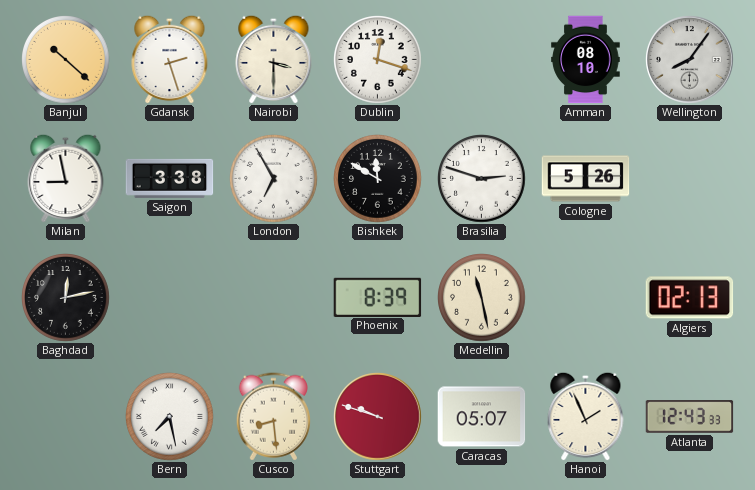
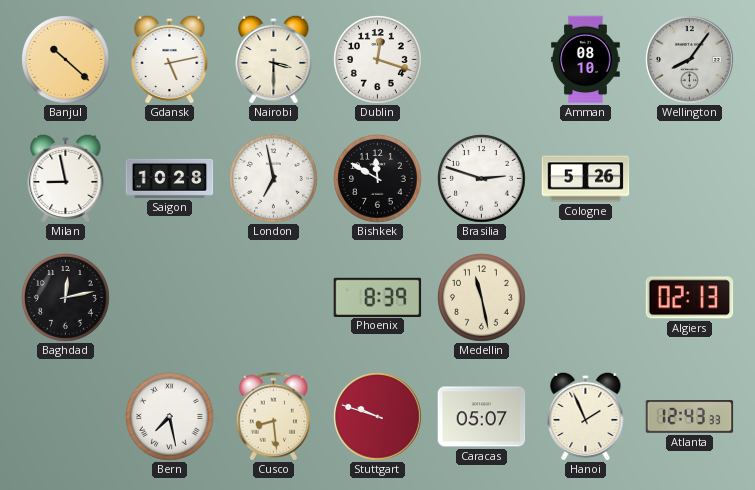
Gdansk: 2:27 -> 5:13
Saigon: 3:38 -> 10:28
London: 6:55 -> 6:58
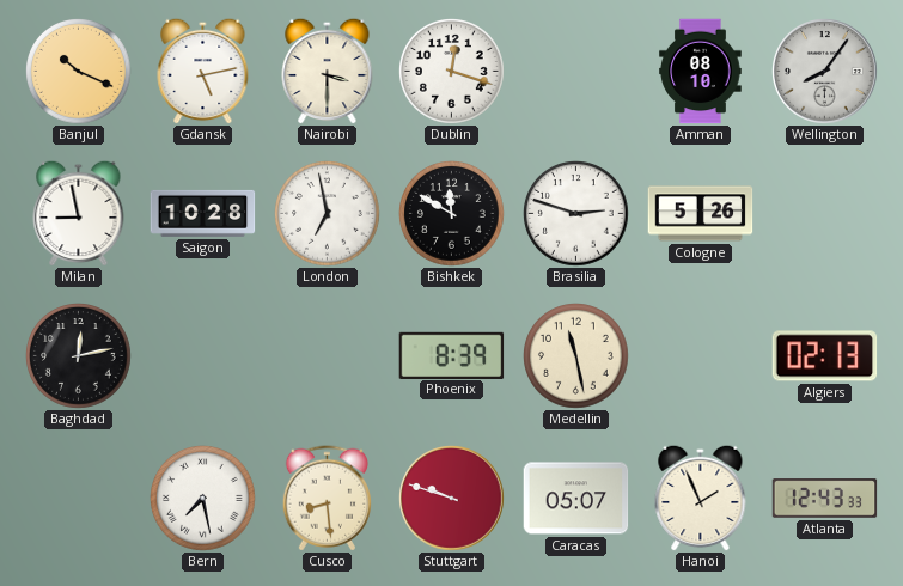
Banjul: 10:22 -> 10:19
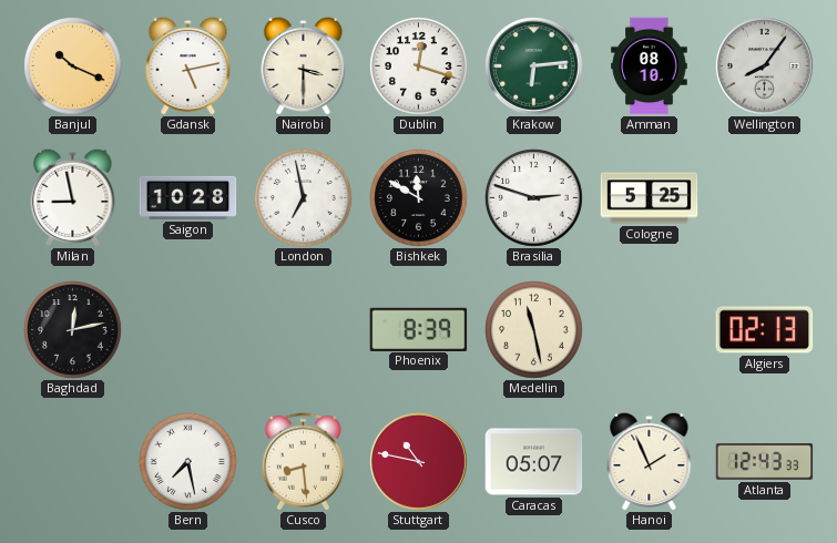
Krakow: none -> 6:14
Cologne: 5:26 -> 5:25
Stuttgart: 9:48 -> 10:47
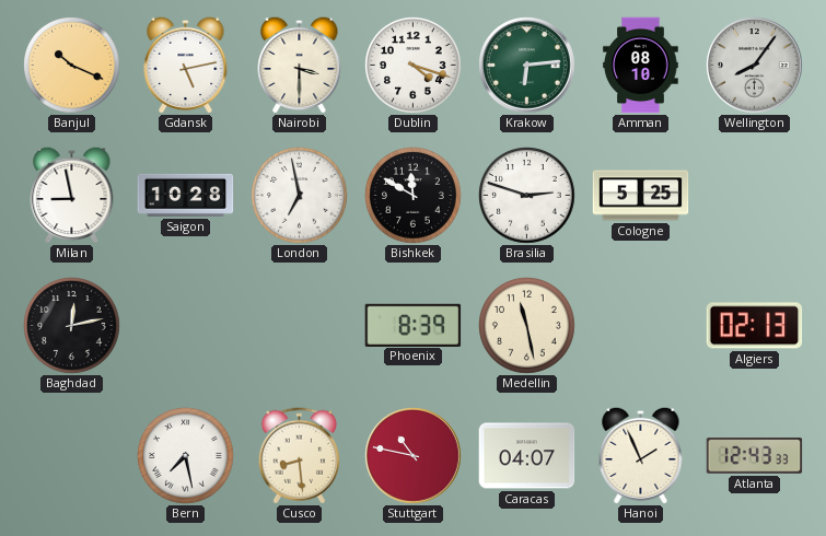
Dublin: 12:18 -> 4:18
Caracas: 05:07 -> 04:07
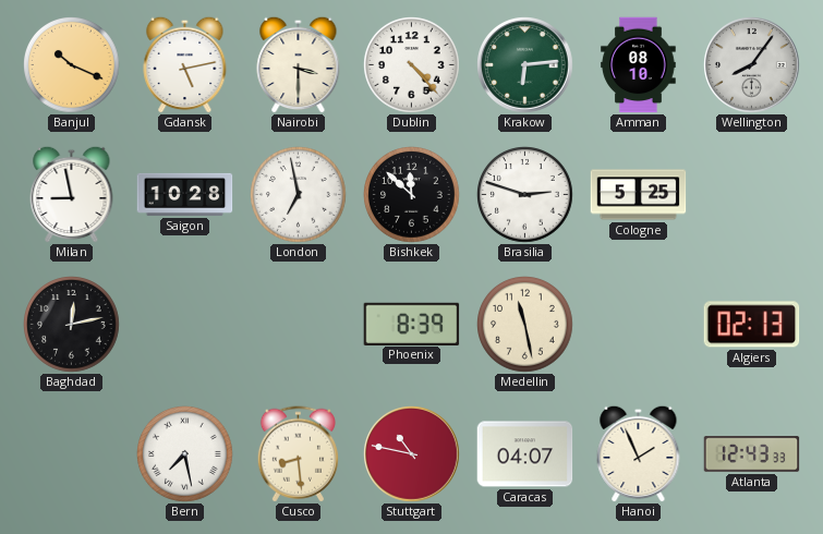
Dublin: 4:18 -> 4:23
Bishkek: 11:50 -> 11:52
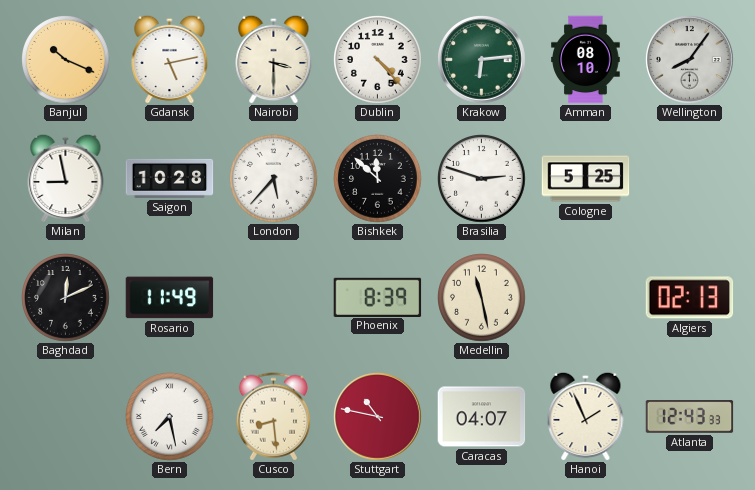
London: 6:58 -> 5:37
Baghdad: 12:13 -> 12:11
Rosario: none -> 11:49
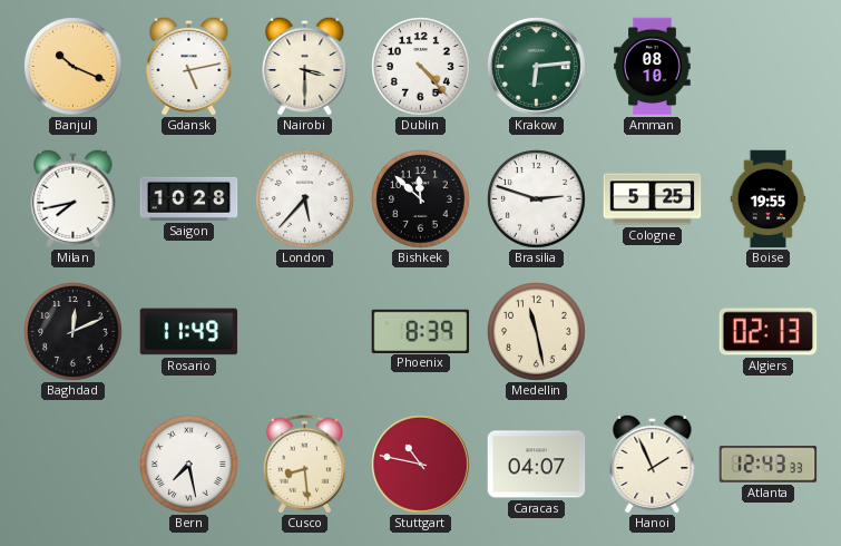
Wellington: 8:06 -> none
Milan: 8:58 -> 7:43
Boise: none -> 19:55
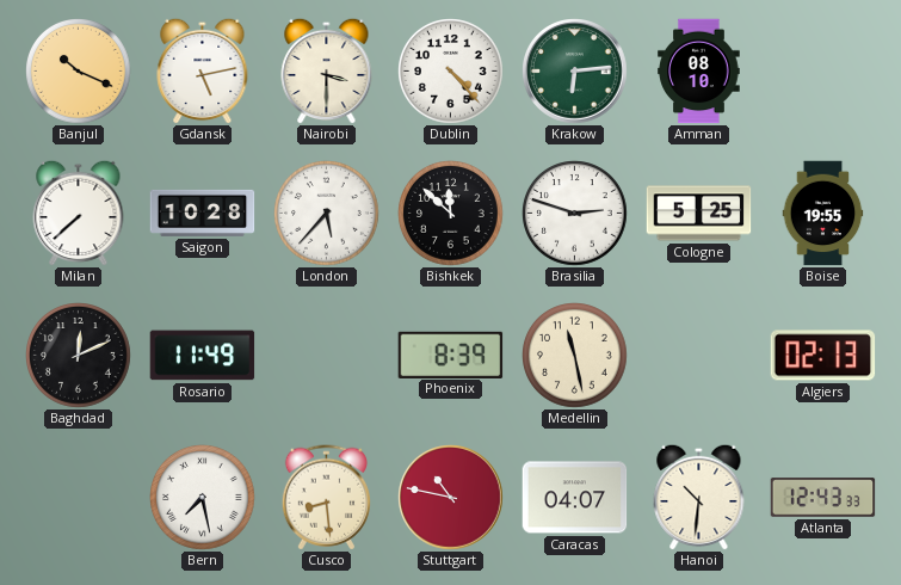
Milan: 7:43 -> 7:38
Hanoi: 1:56 -> 10:31
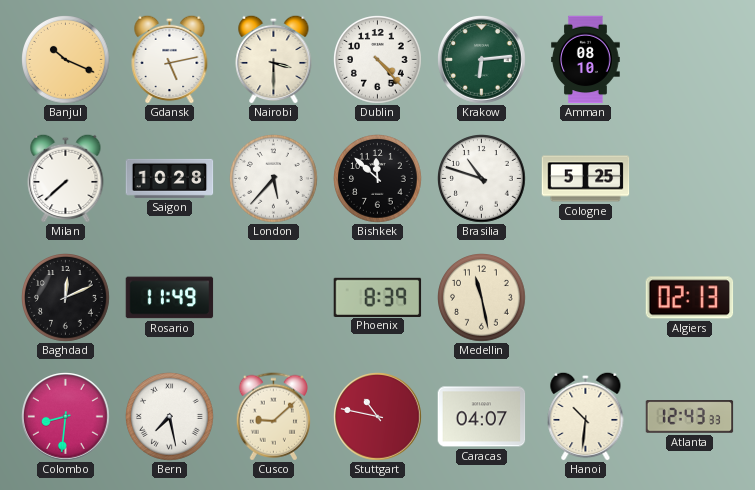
Brasilia: 2:48 -> 10:48
Boise: 19:55 -> none
Colombo: none -> 8:31
Cusco: 8:29 -> 9:08
